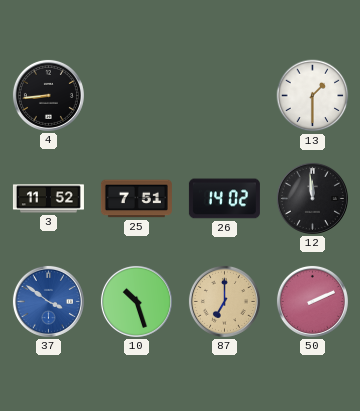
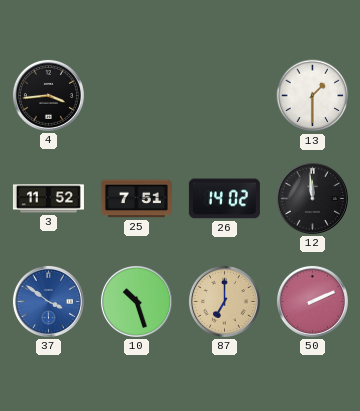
4: 8:44 -> 3:44
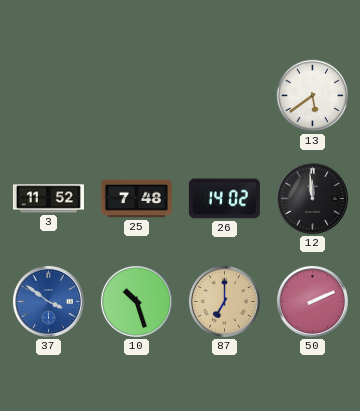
4: 3:44 -> none
13: 1:30 -> 5:39
25: 7:51 -> 7:48
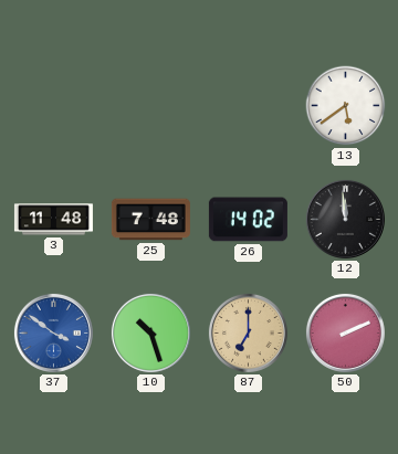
3: 11:52 -> 11:48
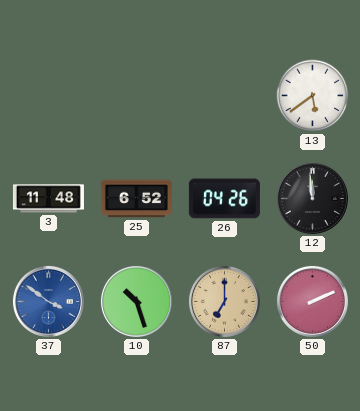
25: 7:48 -> 6:52
26: 14:02 -> 04:26
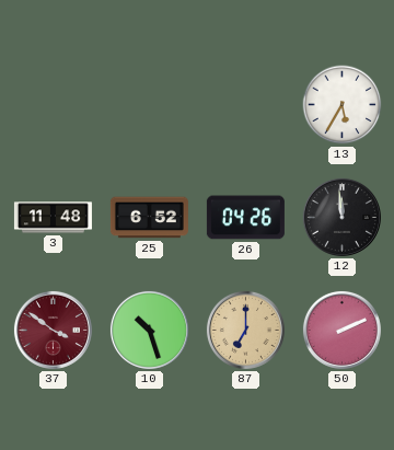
13: 5:39 -> 5:35
37 dial: blue -> burgundy
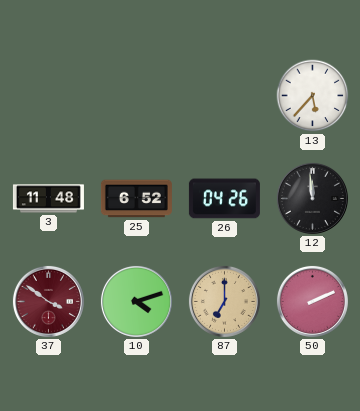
13: 5:35 -> 5:37
10: 10:27 -> 4:12
